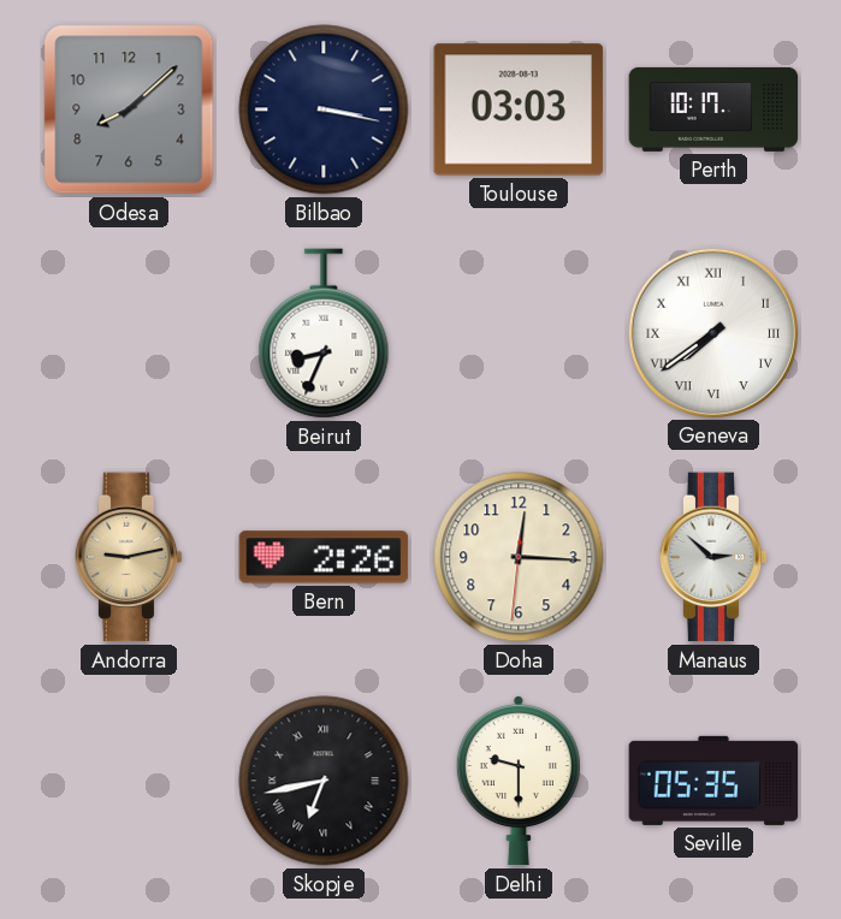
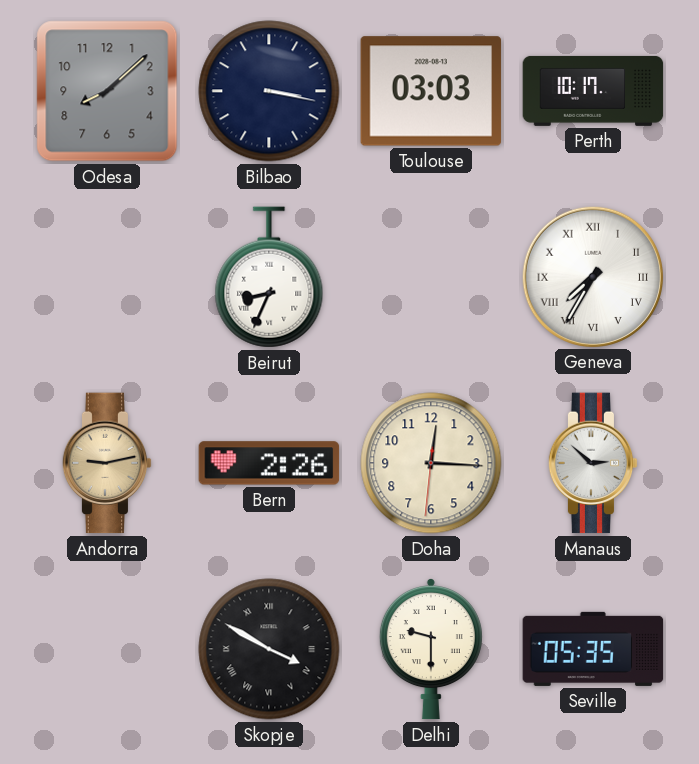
Geneva: 7:39 -> 7:35
Skopje: 6:43 -> 3:50
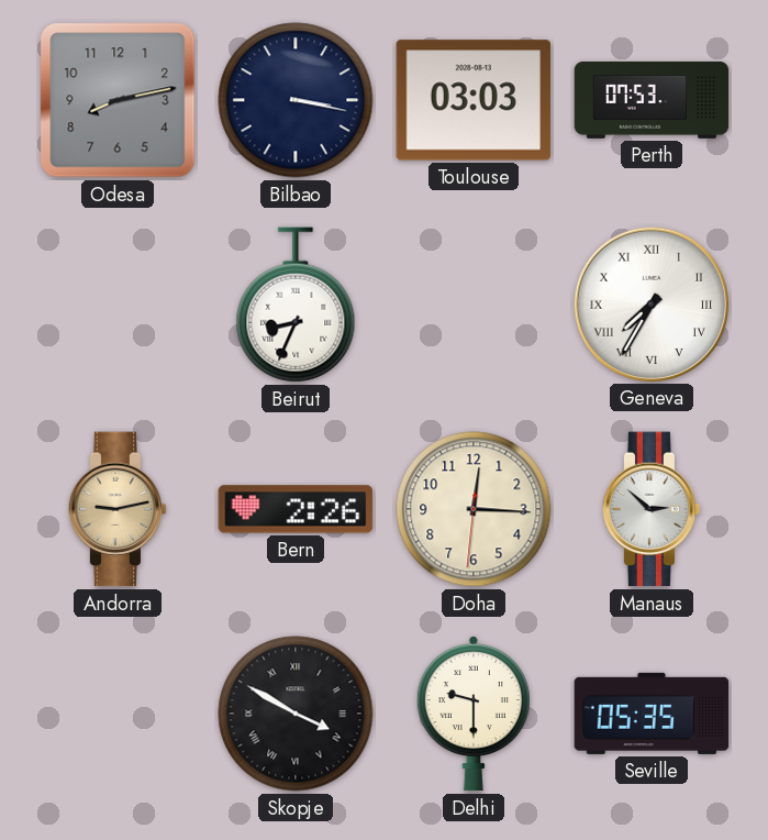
Odesa: 8:08 -> 8:13
Perth: 10:17 -> 07:53
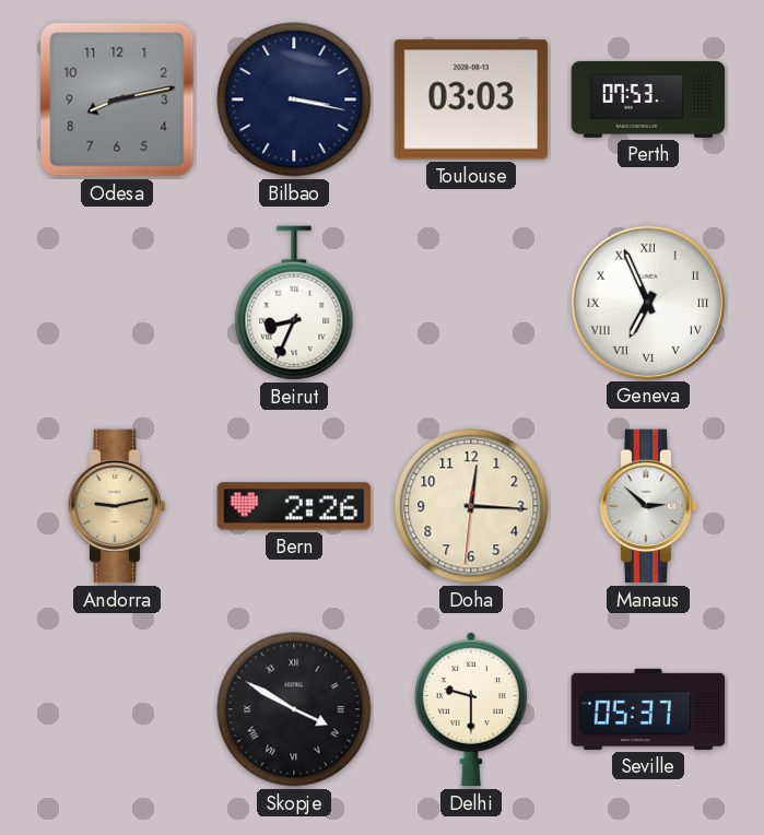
Geneva: 7:35 -> 6:56
Seville: 05:35 -> 05:37
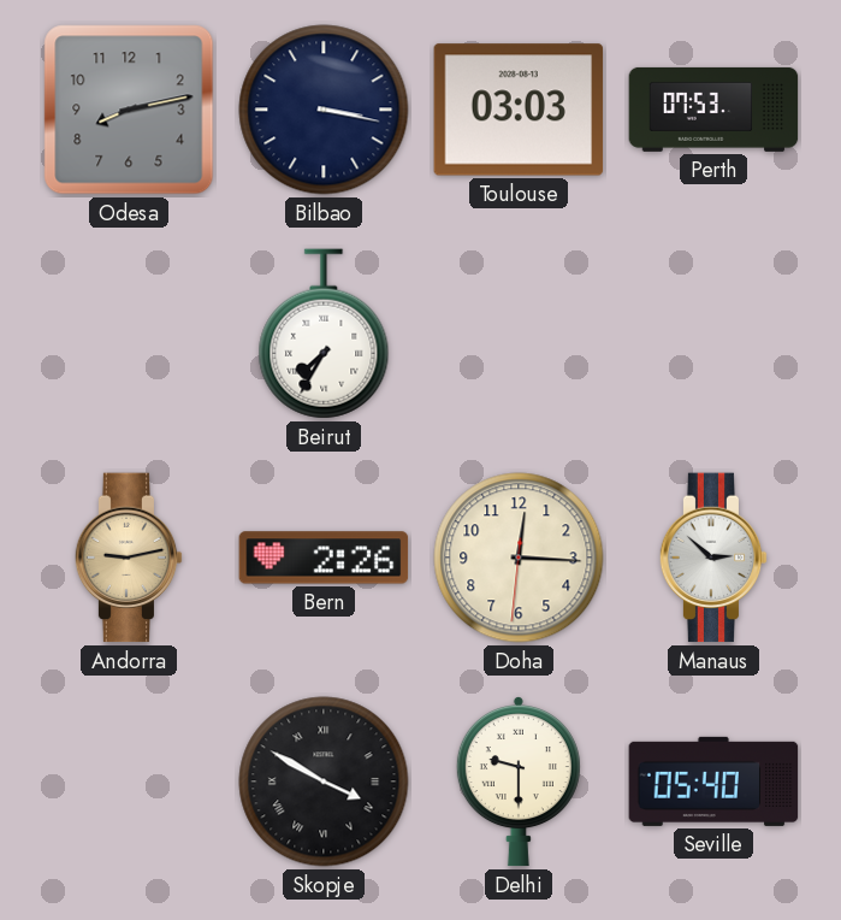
Beirut: 8:34 -> 7:35
Geneva: 6:56 -> none
Seville: 05:37 -> 05:40
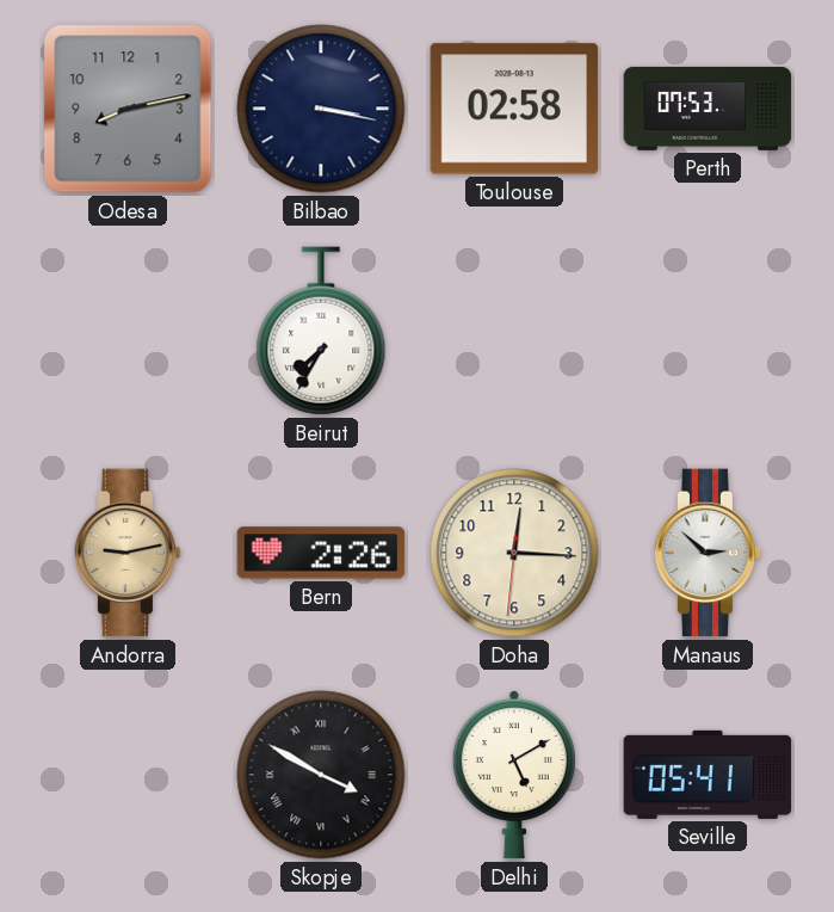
Toulouse: 03:03 -> 02:58
Delhi: 9:30 -> 5:10
Seville: 05:40 -> 05:41
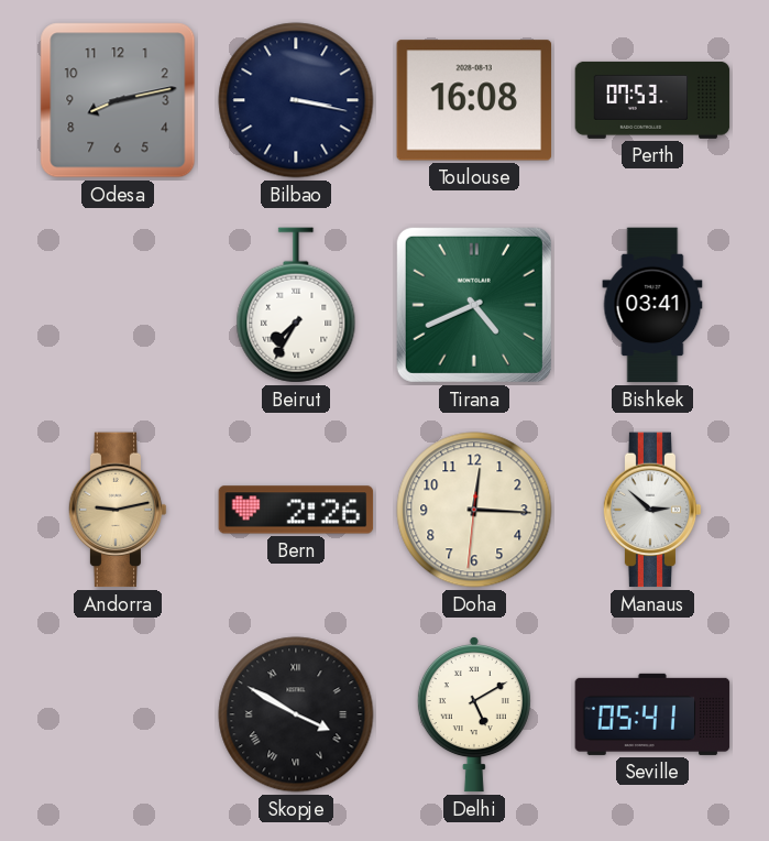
Toulouse: 02:58 -> 16:08
Tirana: none -> 4:41
Bishkek: none -> 03:41
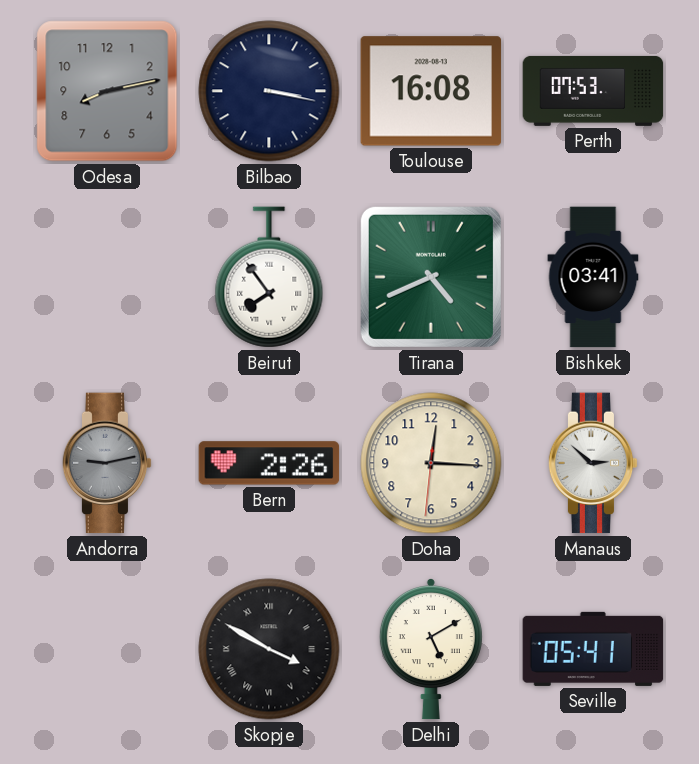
Beirut: 7:35 -> 7:54
Andorra dial: champagne -> grey
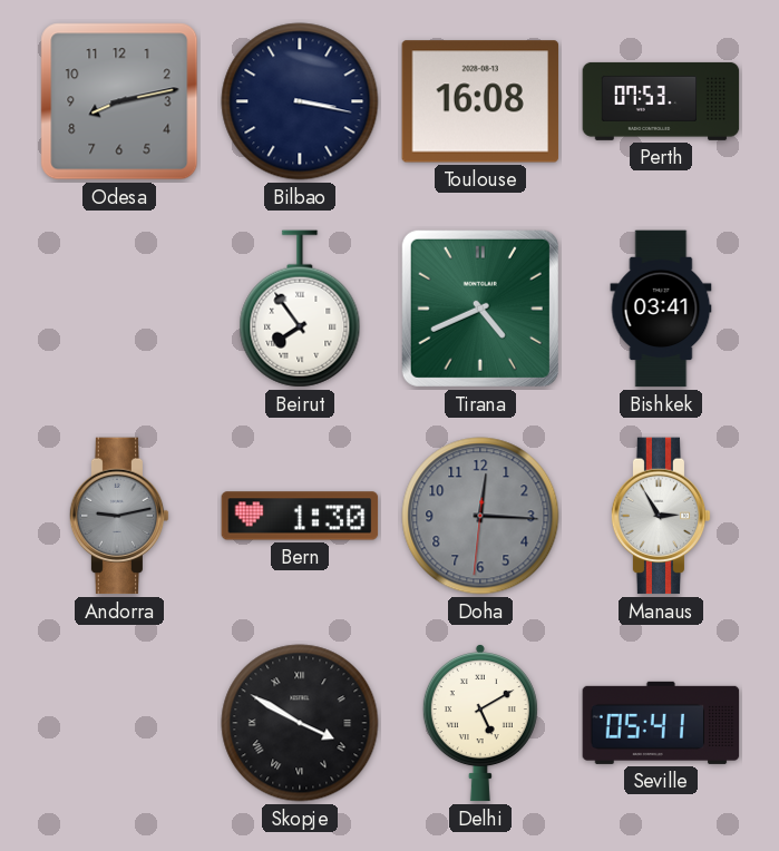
Bern: 2:26 -> 1:30
Doha dial: cream -> grey
Manaus: 2:52 -> 2:55
